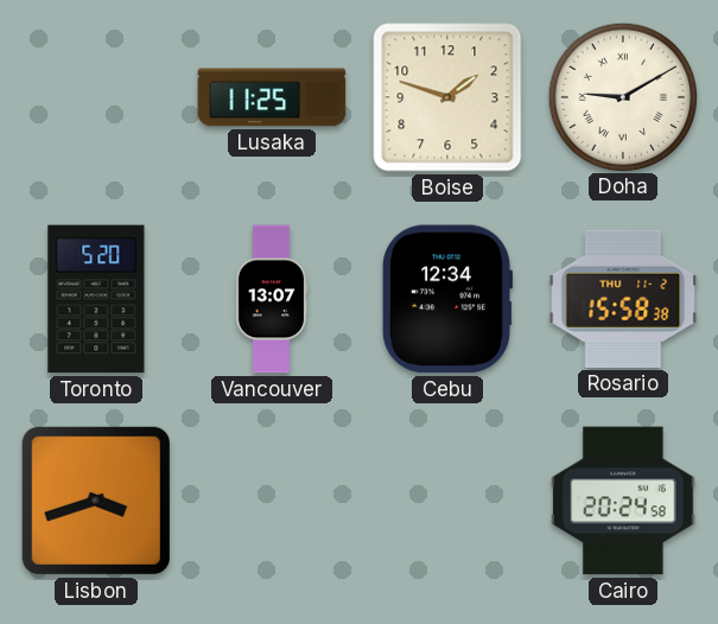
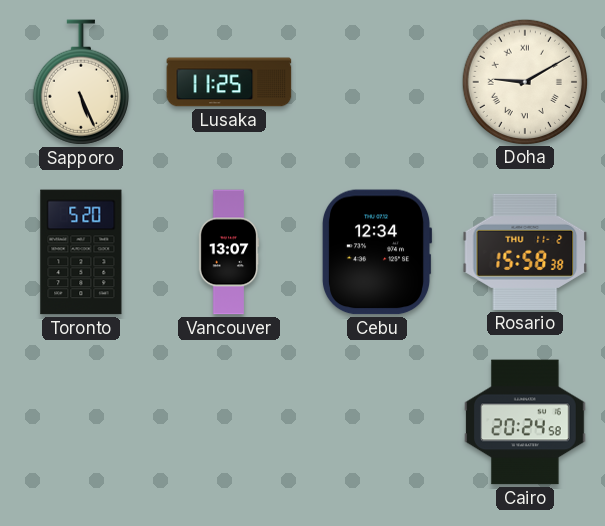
Sapporo: none -> 5:26
Boise: 1:48 -> none
Lisbon: 3:42 -> none
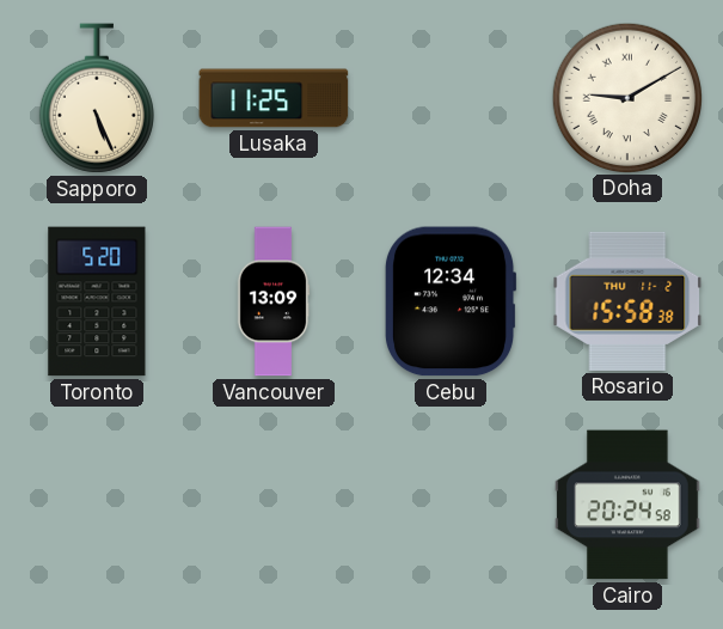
Vancouver: 13:07 -> 13:09
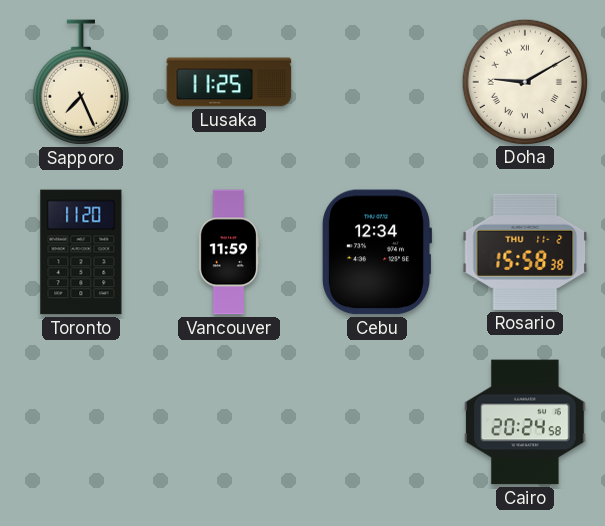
Sapporo: 5:26 -> 7:26
Toronto: 5:20 -> 11:20
Vancouver: 13:09 -> 11:59
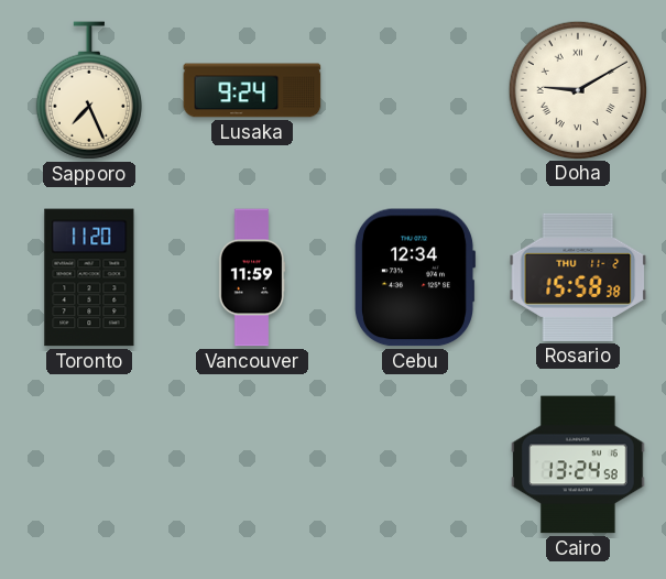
Lusaka: 11:25 -> 9:24
Cairo: 20:24 -> 13:24
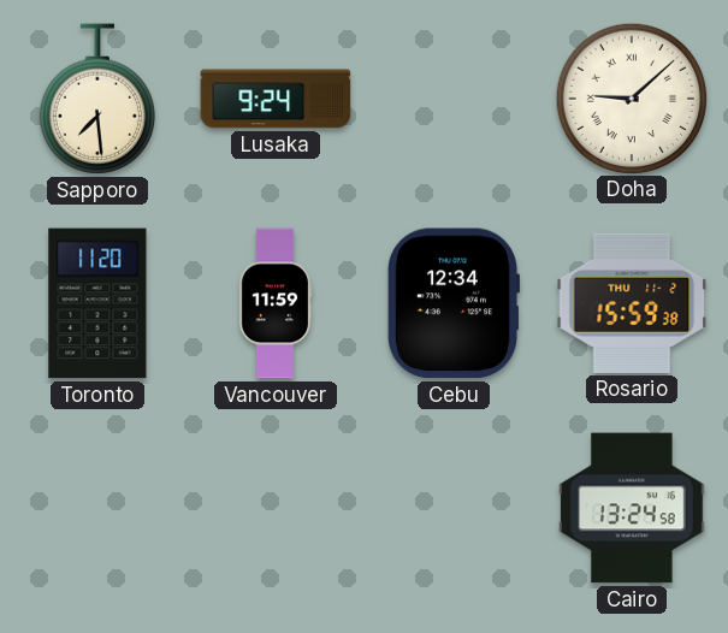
Sapporo: 7:26 -> 7:29
Doha: 9:10 -> 9:08
Rosario: 15:58 -> 15:59
